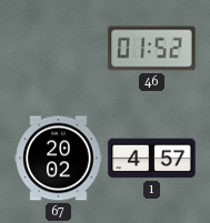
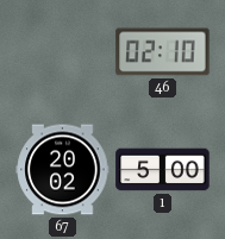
46: 01:52 -> 02:10
1: 4:57 -> 5:00
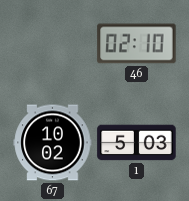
67: 20:02 -> 10:02
1: 5:00 -> 5:03
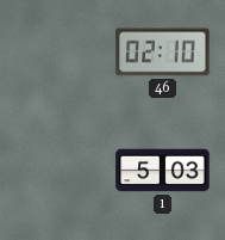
67: 10:02 -> none
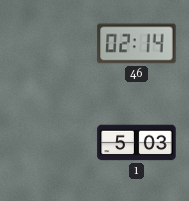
46: 02:10 -> 02:14
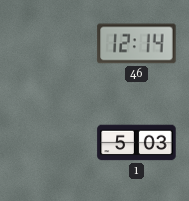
46: 02:14 -> 12:14
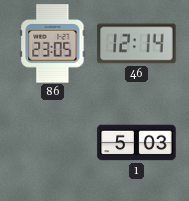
86: none -> 23:05
